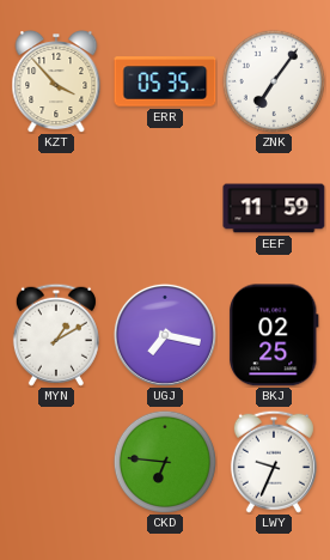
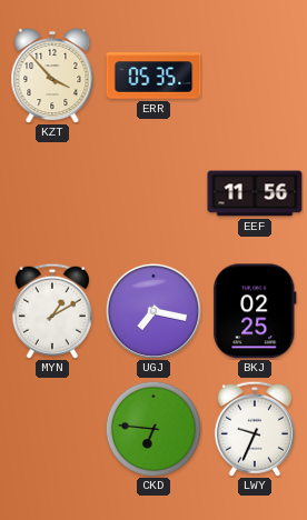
ZNK: 7:06 -> none
EEF: 11:59 -> 11:56
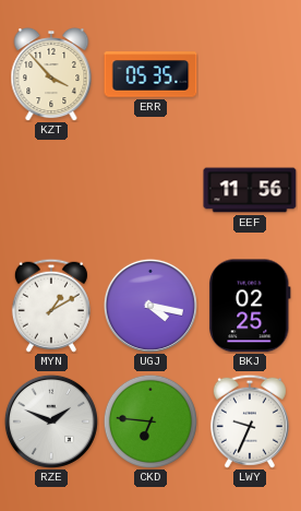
UGJ: 7:17 -> 4:17
RZE: none -> 1:49
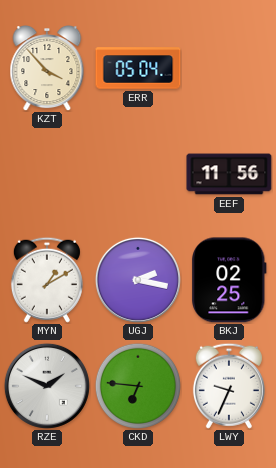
ERR: 05:35 -> 05:04
UGJ: 4:17 -> 2:17
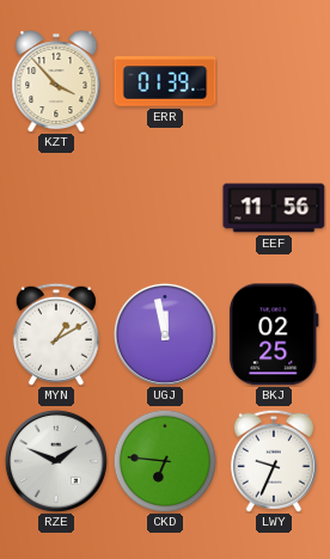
ERR: 05:04 -> 01:39
UGJ: 2:17 -> 11:58
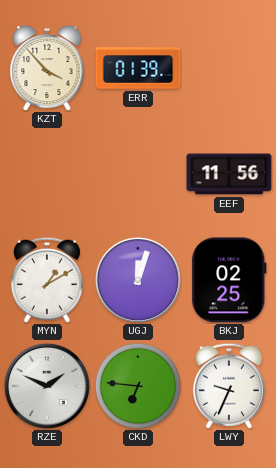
UGJ: 11:58 -> 12:03
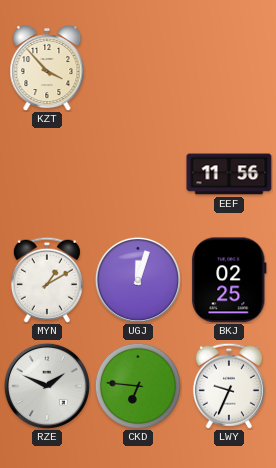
ERR: 01:39 -> none
